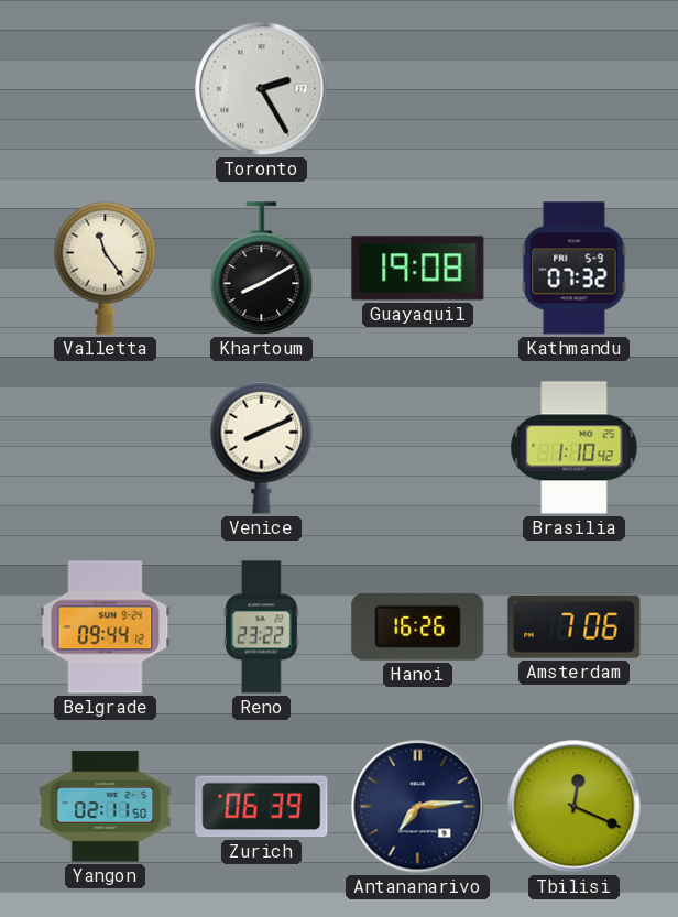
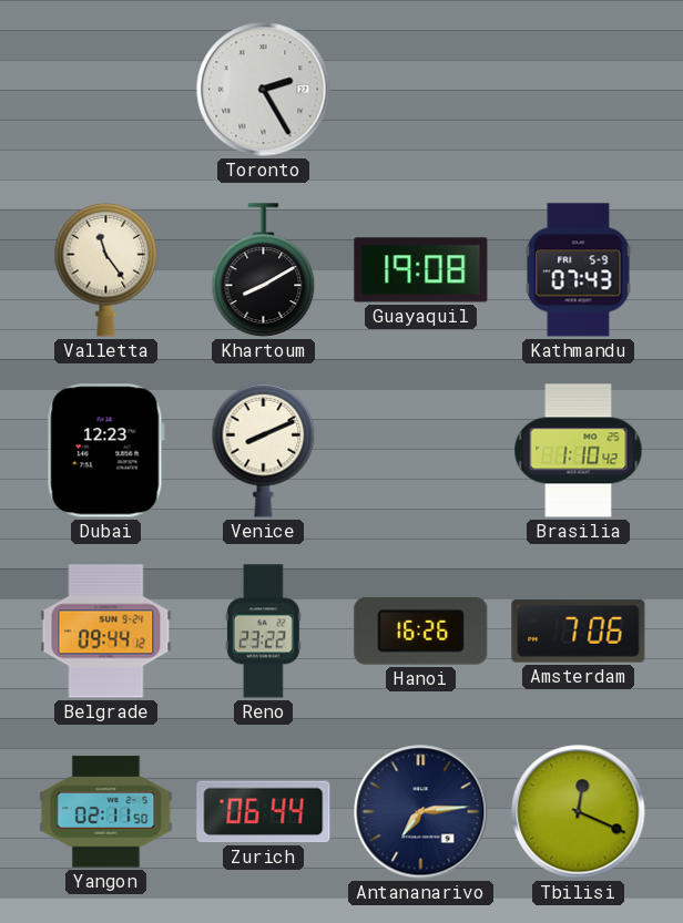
Kathmandu: 07:32 -> 07:43
Dubai: none -> 12:23
Zurich: 06:39 -> 06:44
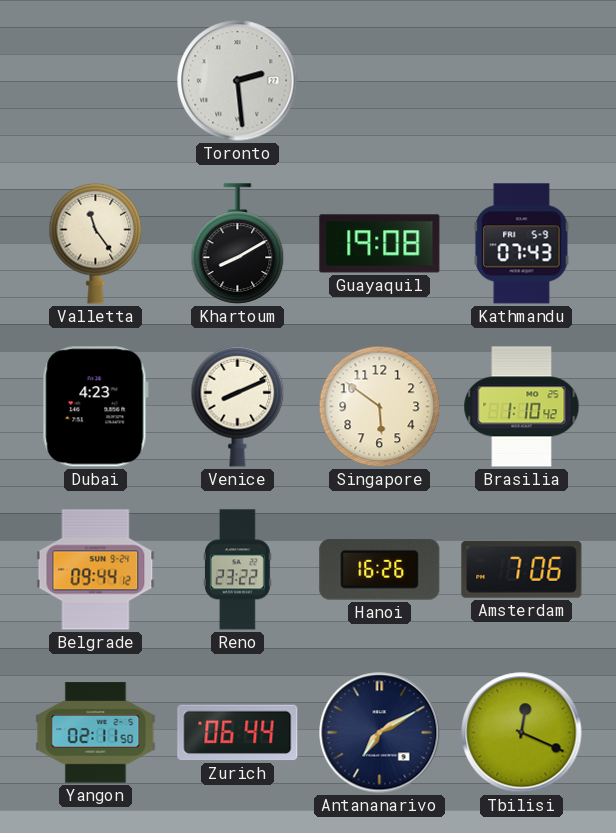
Toronto: 2:25 -> 2:29
Dubai: 12:23 -> 4:23
Singapore: none -> 5:51
Antananarivo: 7:14 -> 7:10
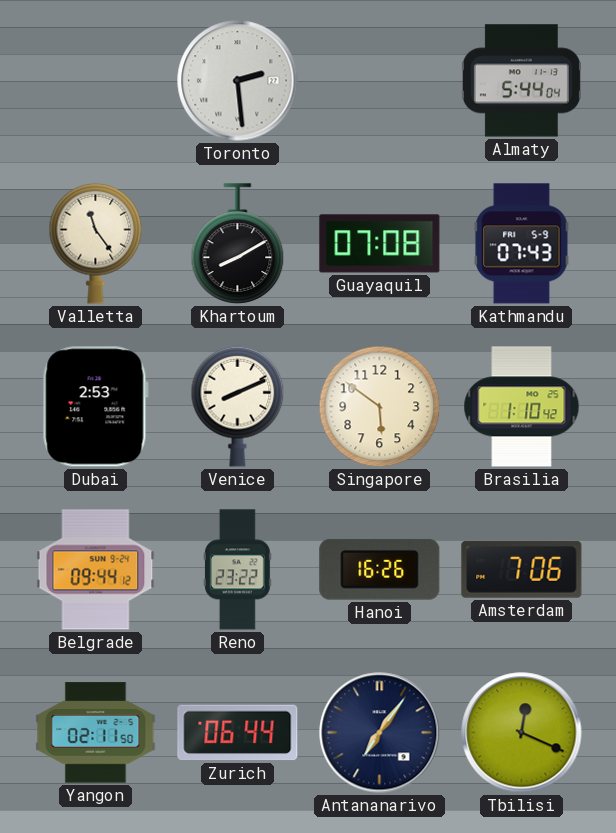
Almaty: none -> 5:44
Guayaquil: 19:08 -> 07:08
Dubai: 4:23 -> 2:53
Antananarivo: 7:10 -> 7:06
